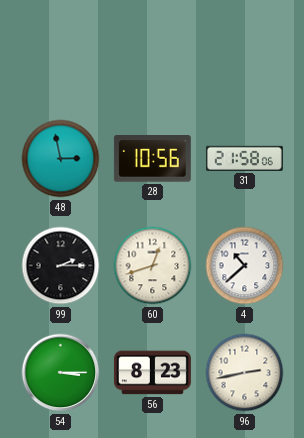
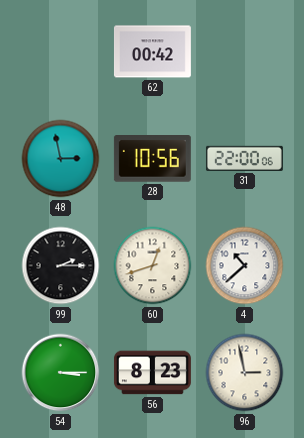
62: none -> 00:42
31: 21:58 -> 22:00
96: 2:43 -> 2:58
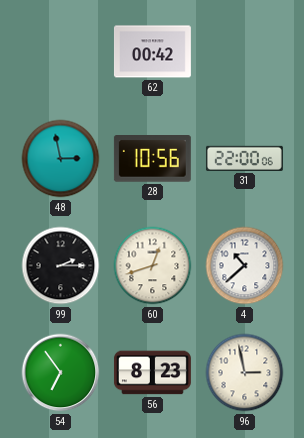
54: 3:15 -> 6:54
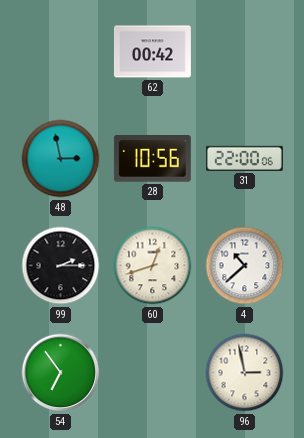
56: 8:23 -> none
